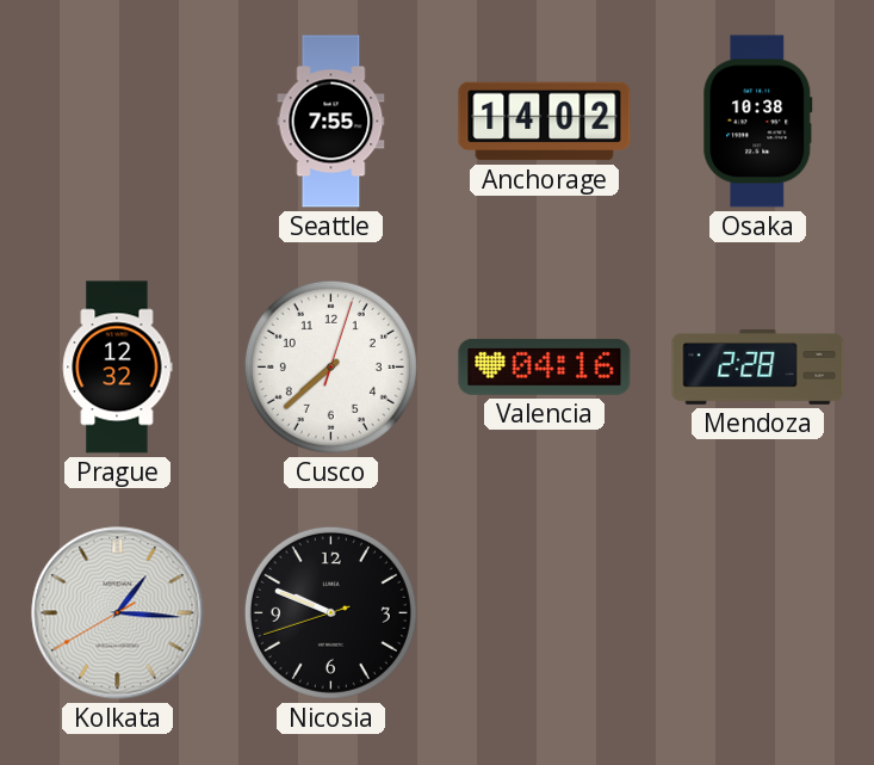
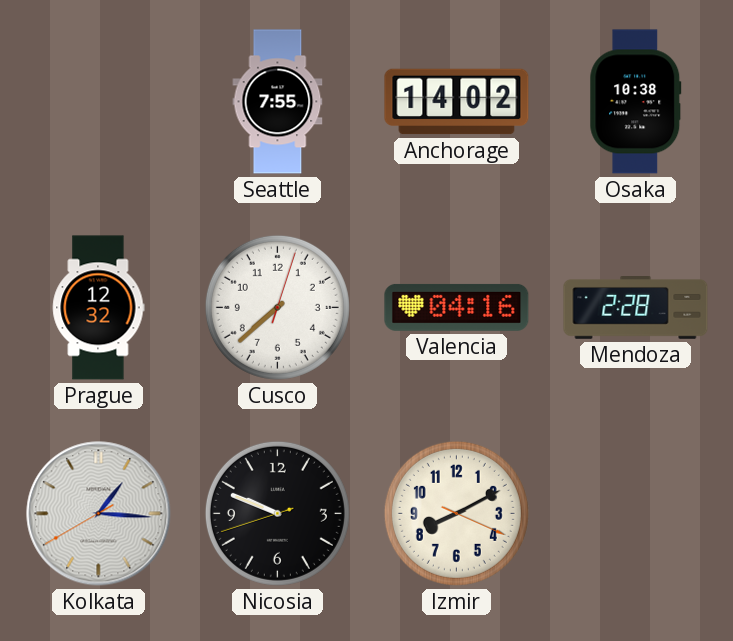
Izmir: none -> 8:10
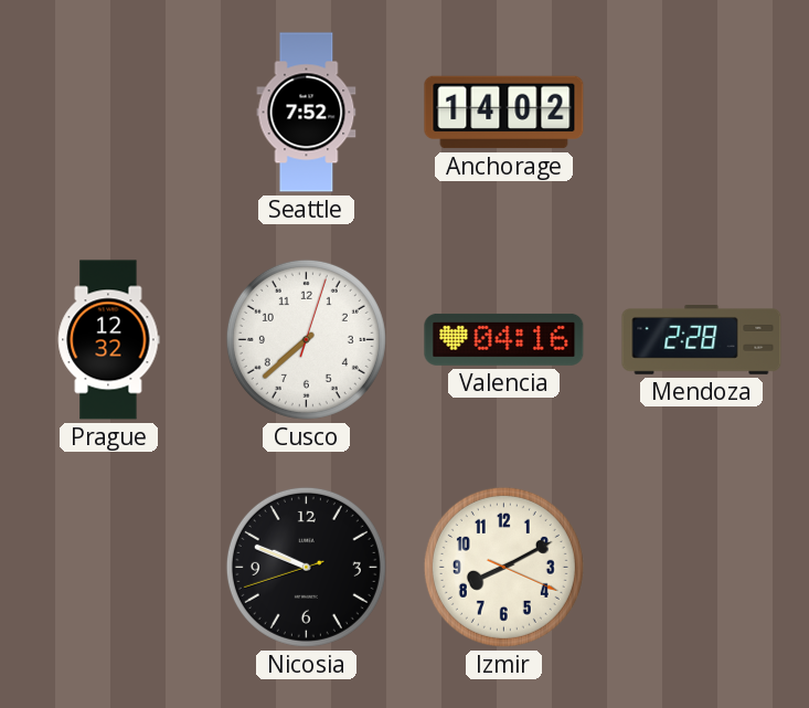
Seattle: 7:55 -> 7:52
Osaka: 10:38 -> none
Kolkata: 1:15 -> none
